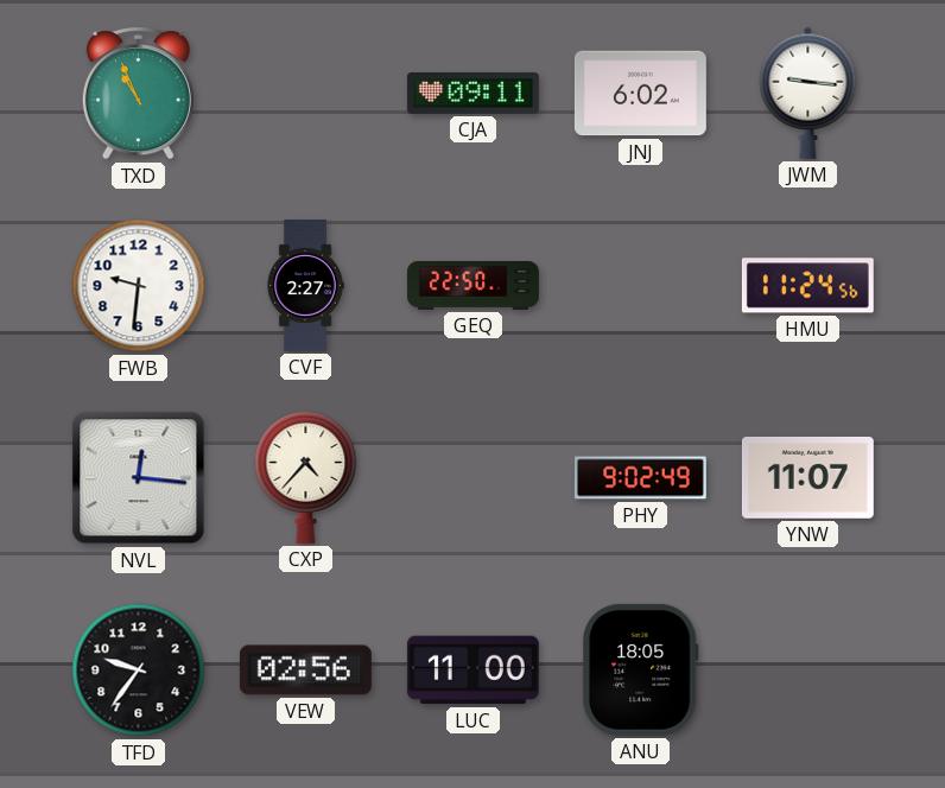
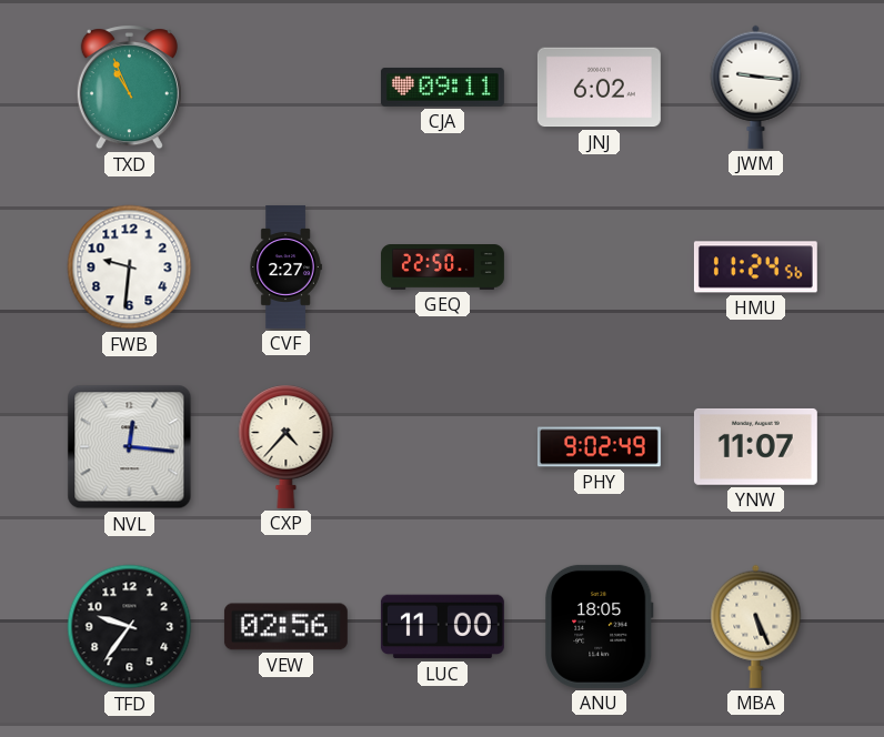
MBA: none -> 5:26
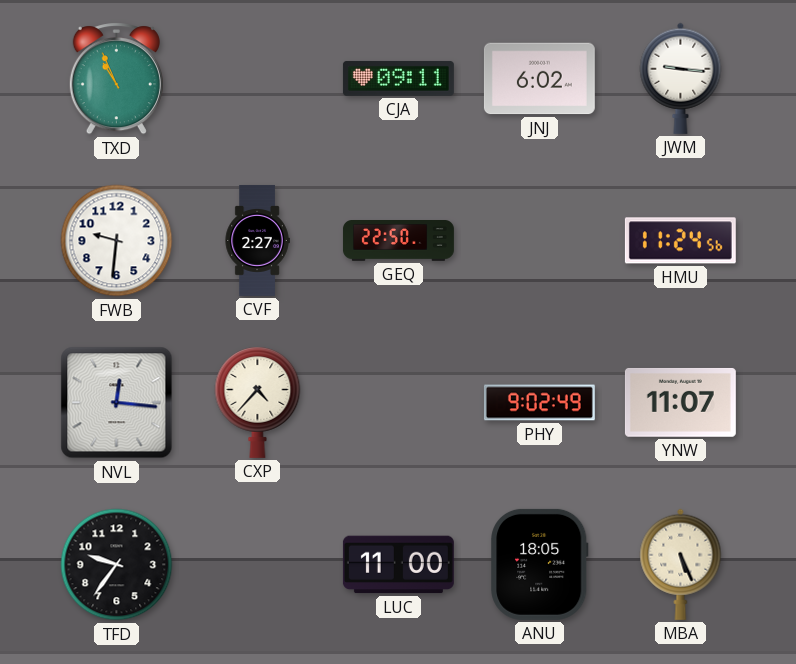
VEW: 02:56 -> none
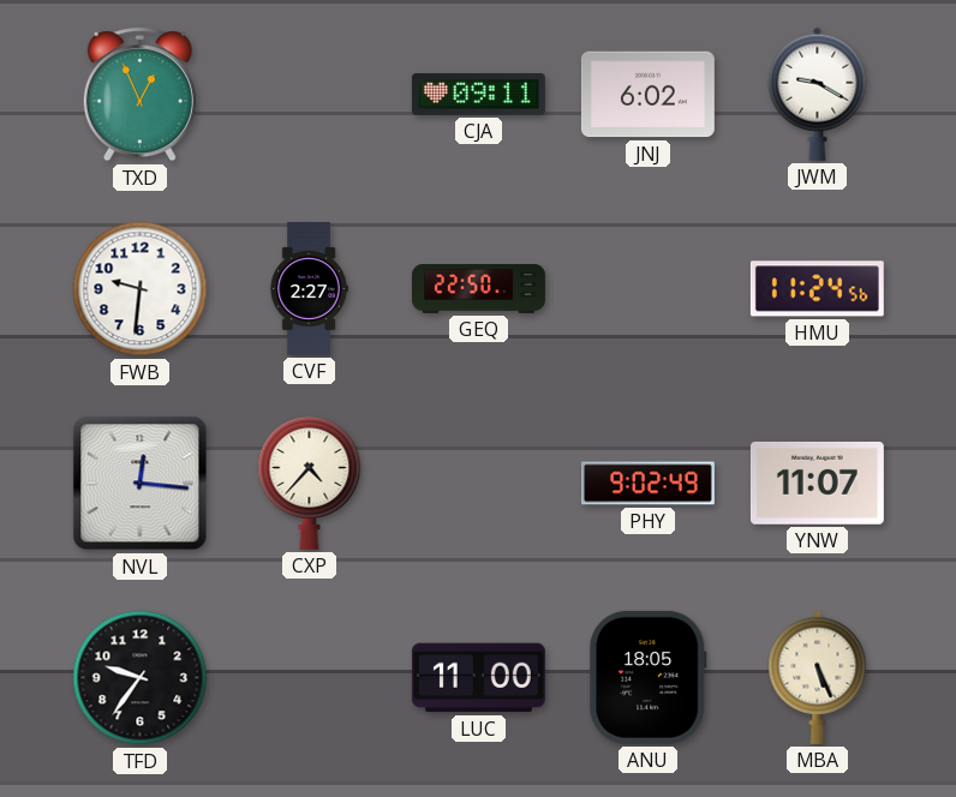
TXD: 10:56 -> 12:56
JWM: 9:16 -> 9:20
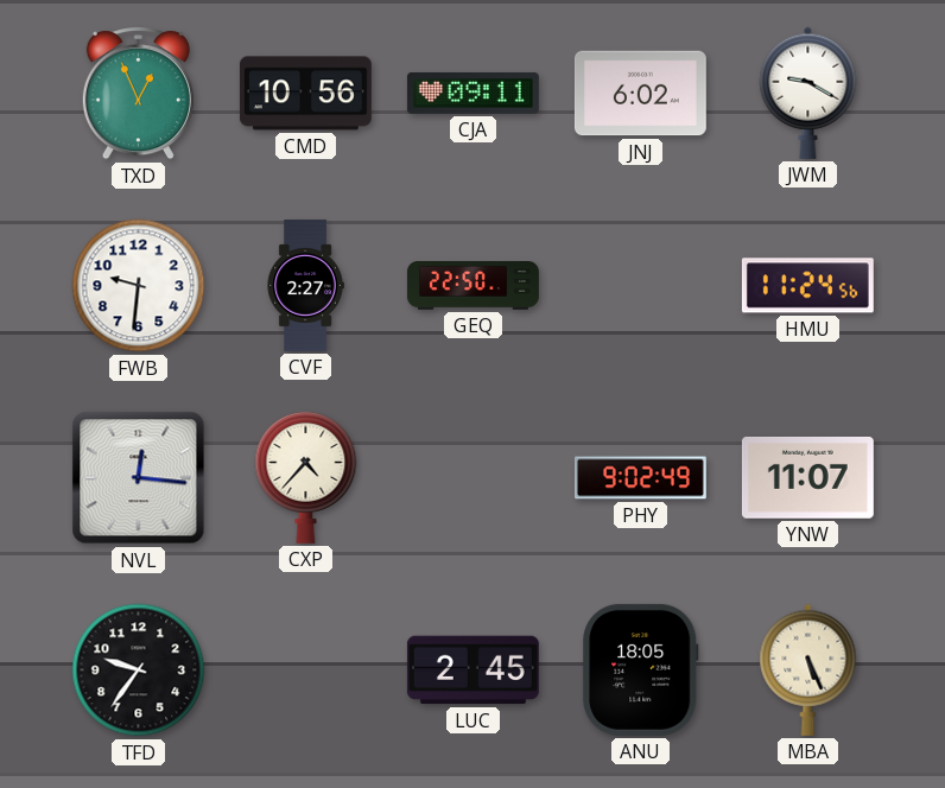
CMD: none -> 10:56
LUC: 11:00 -> 2:45
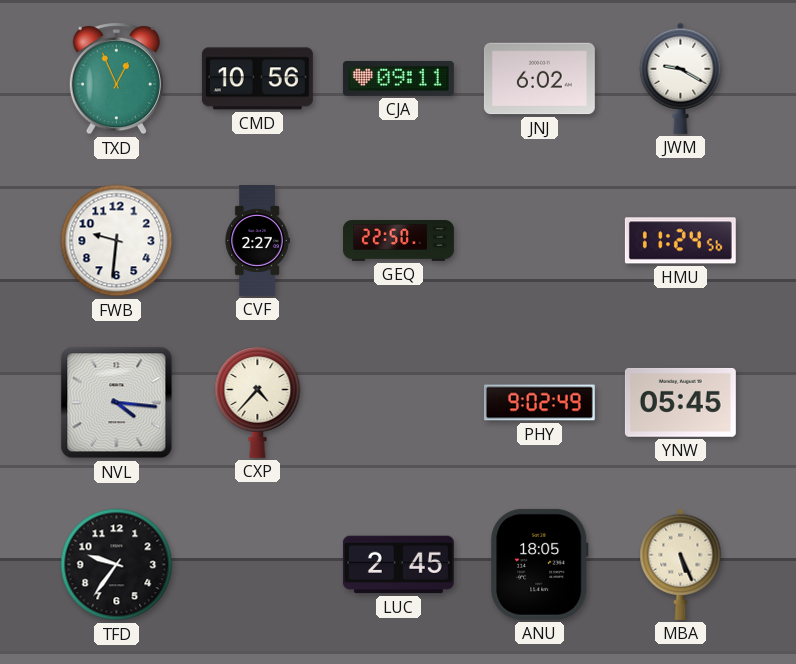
NVL: 12:16 -> 4:16
YNW: 11:07 -> 05:45
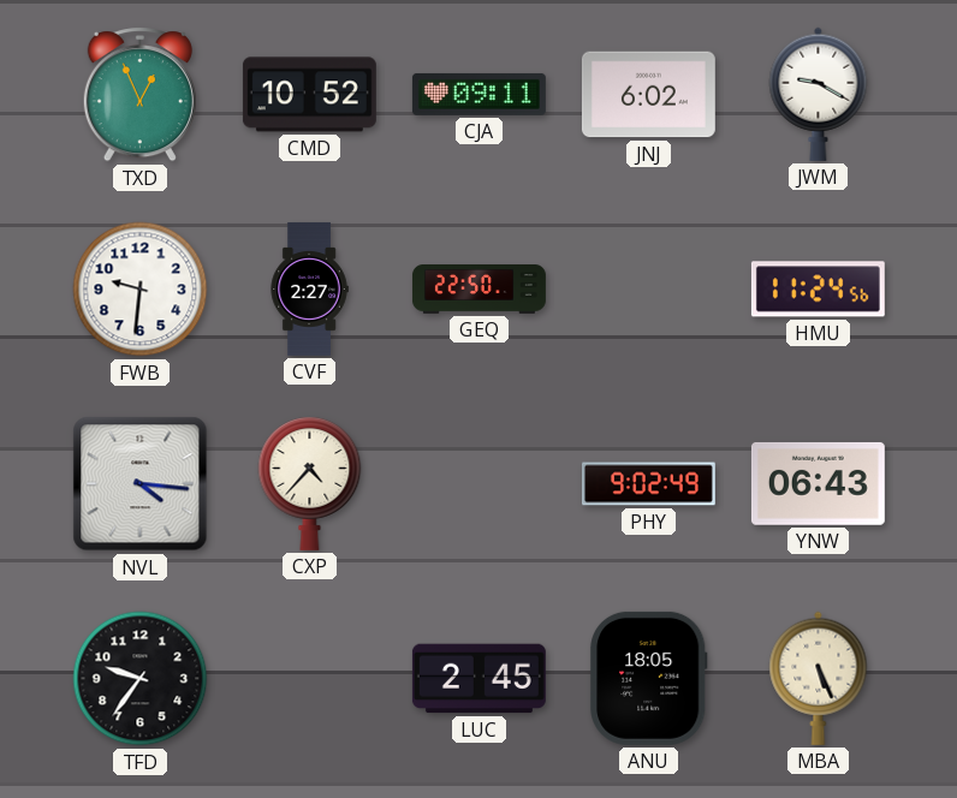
CMD: 10:56 -> 10:52
YNW: 05:45 -> 06:43
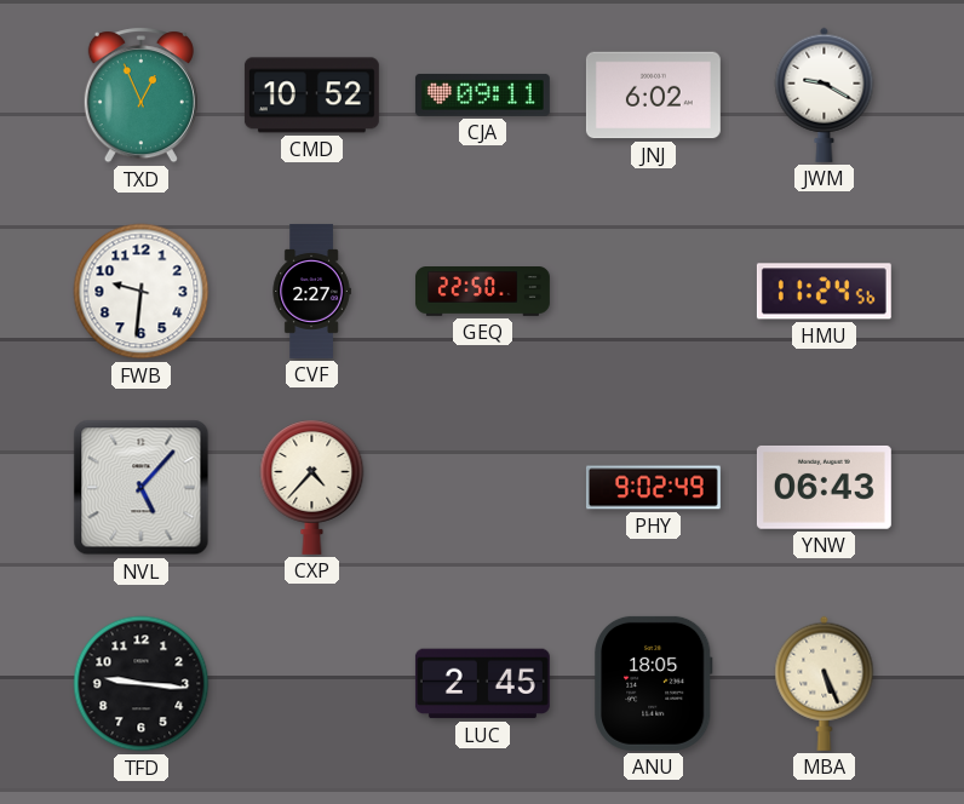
NVL: 4:16 -> 5:07
TFD: 9:36 -> 9:16
